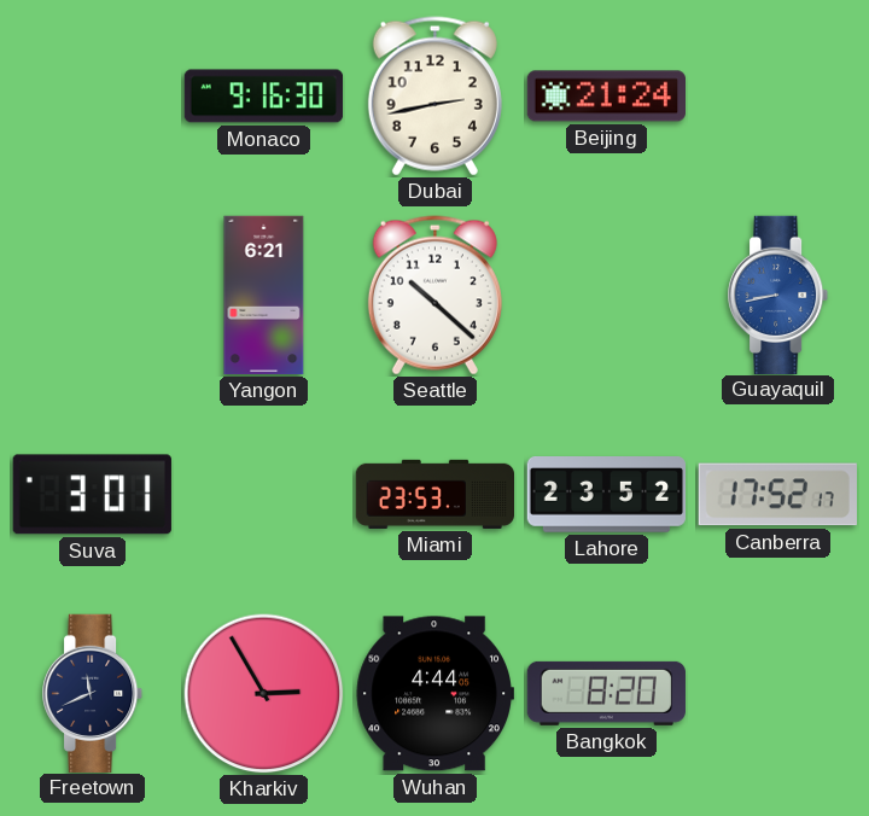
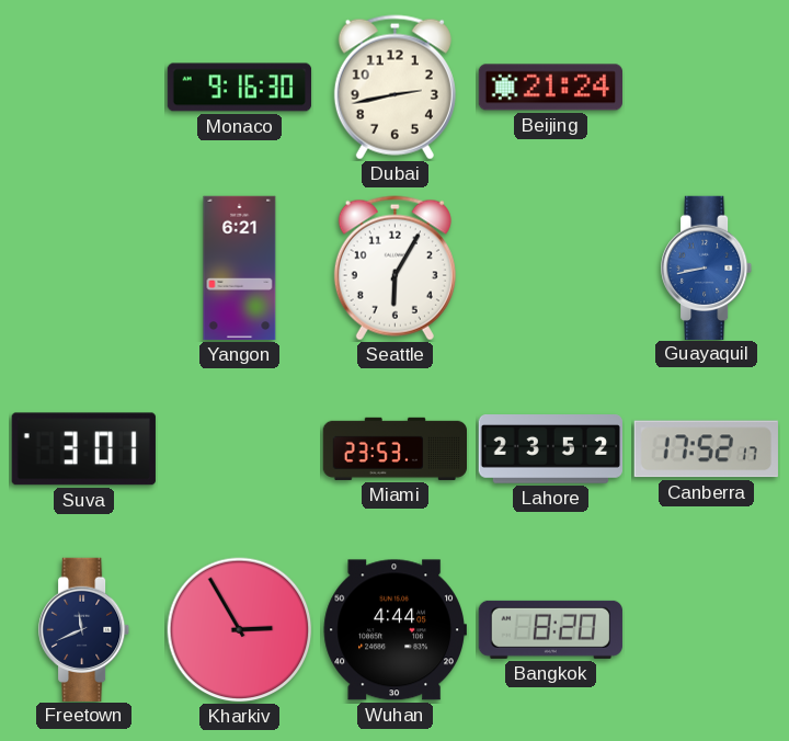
Seattle: 10:22 -> 6:05
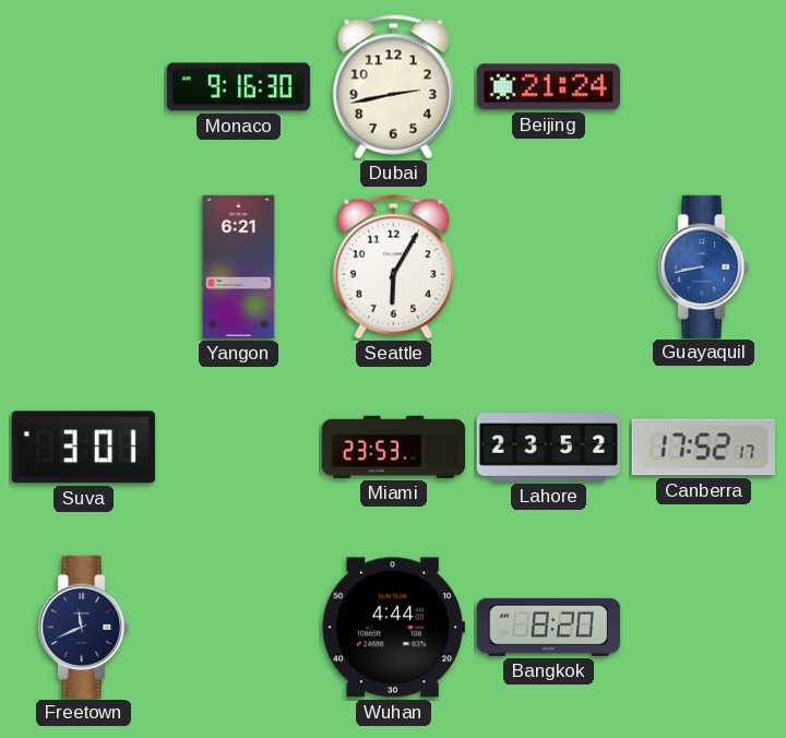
Kharkiv: 2:55 -> none
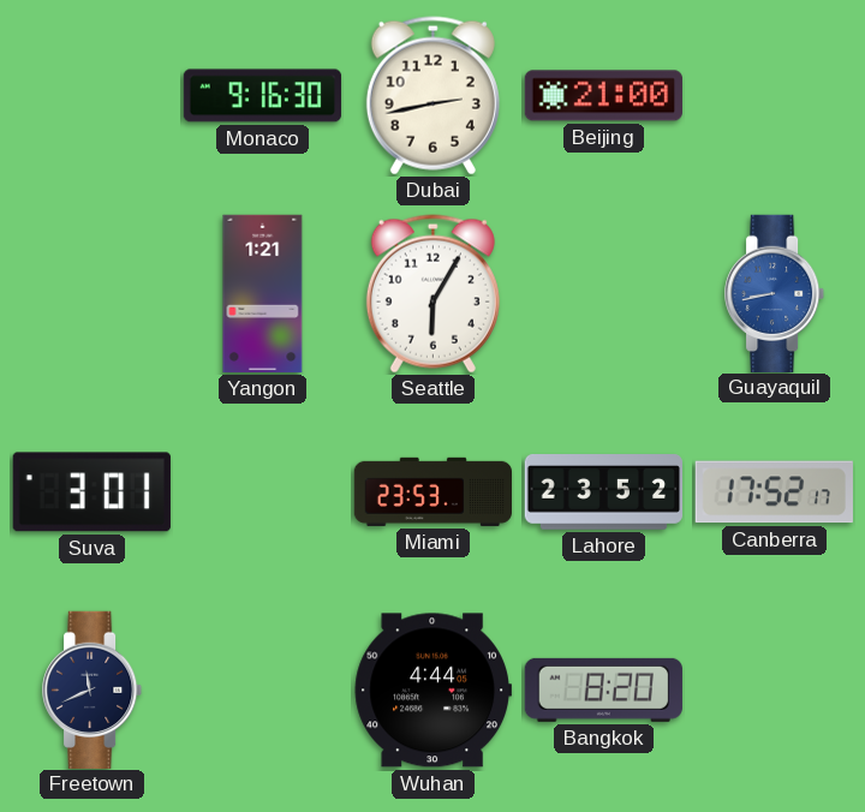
Beijing: 21:24 -> 21:00
Yangon: 6:21 -> 1:21
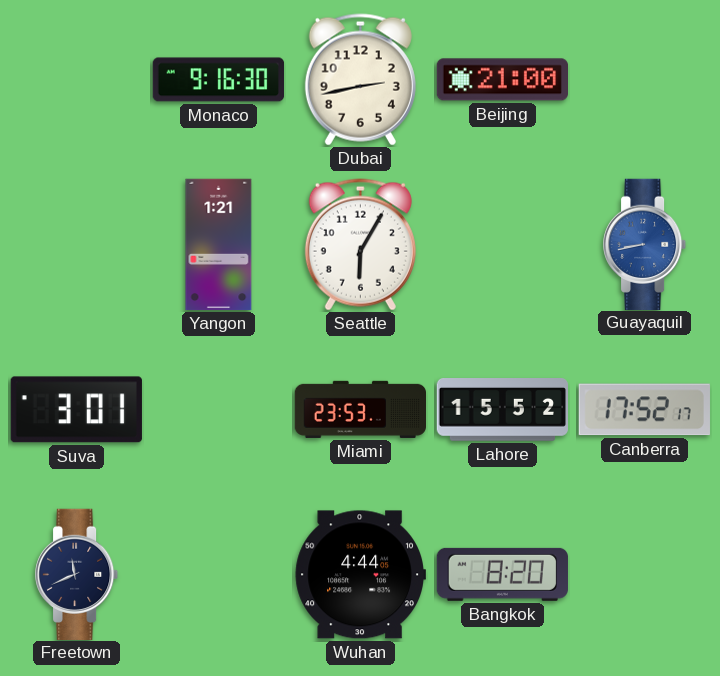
Lahore: 23:52 -> 15:52
